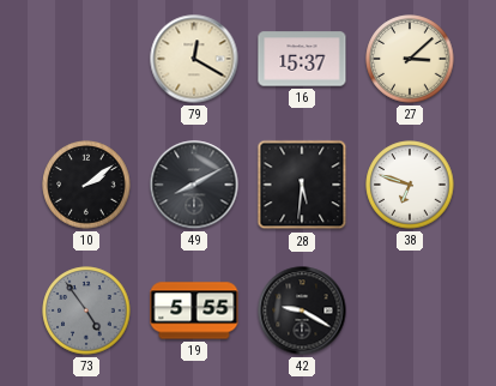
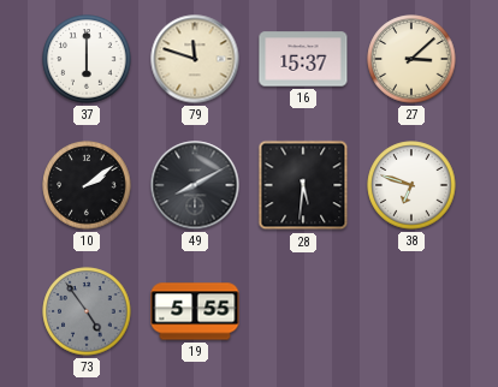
37: none -> 6:00
79: 12:20 -> 11:48
42: 9:20 -> none
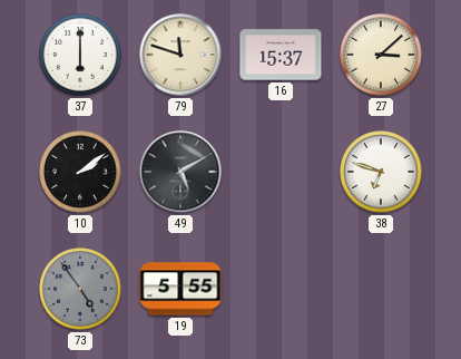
49: 8:10 -> 5:10
28: 5:31 -> none
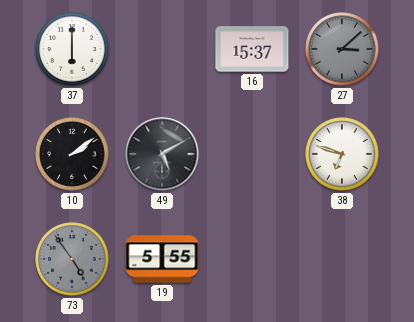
79: 11:48 -> none
27 dial: cream -> grey
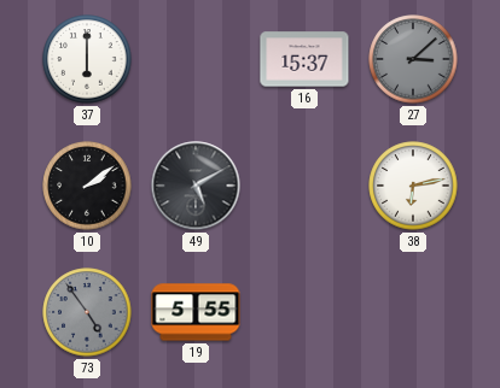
38: 6:48 -> 6:13
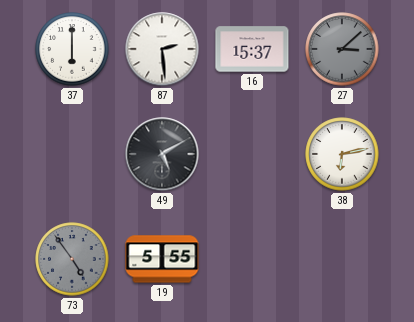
87: none -> 2:29
10: 2:09 -> none
